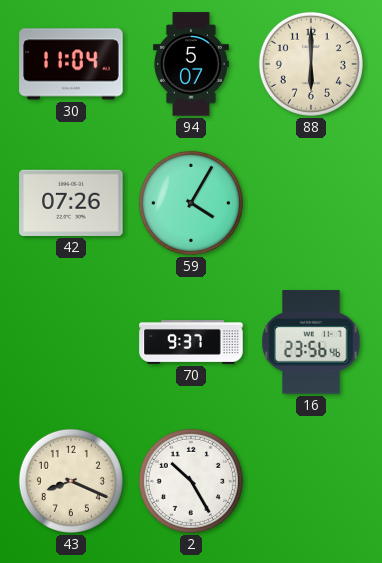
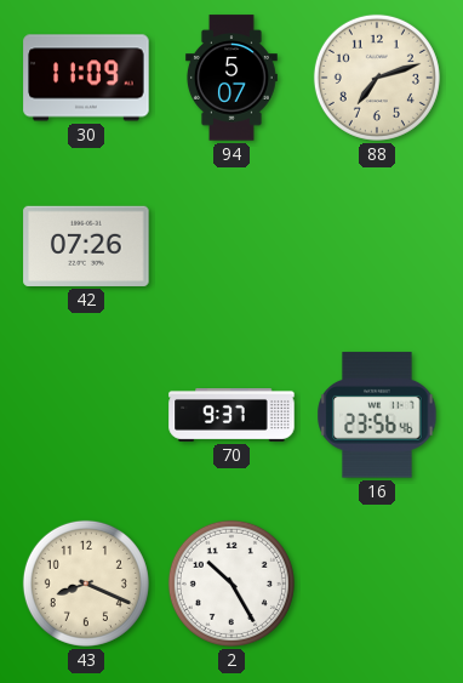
30: 11:04 -> 11:09
88: 6:00 -> 7:12
59: 4:05 -> none
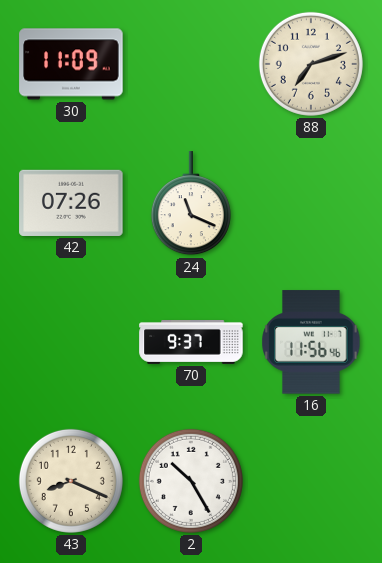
94: 5:07 -> none
24: none -> 11:19
16: 23:56 -> 11:56
